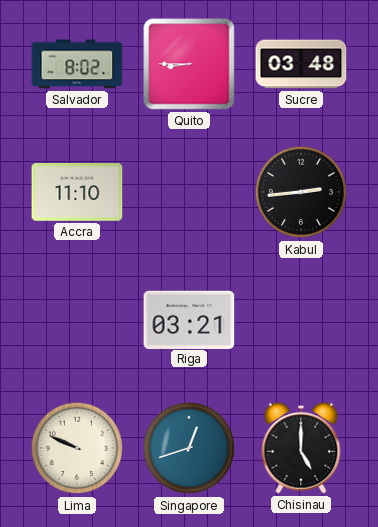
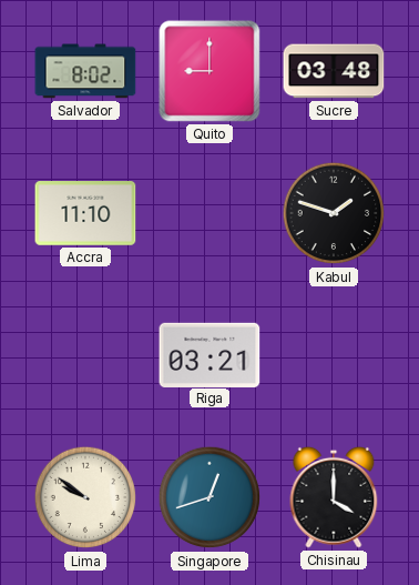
Quito: 8:45 -> 9:00
Kabul: 2:44 -> 1:48
Lima: 9:49 -> 9:51
Chisinau: 5:00 -> 4:00
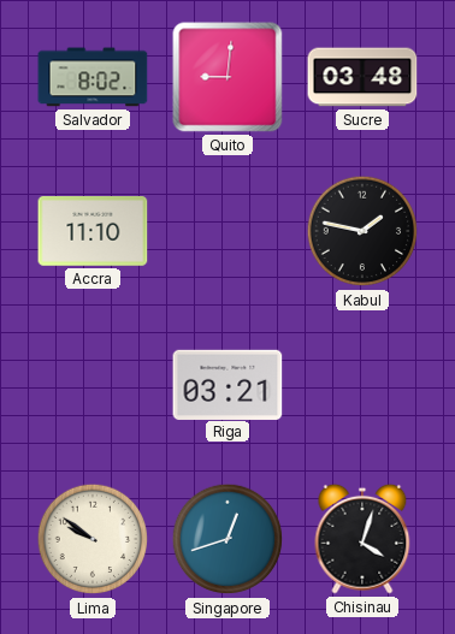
Quito: 9:00 -> 9:01
Kabul: 1:48 -> 1:47
Chisinau: 4:00 -> 4:03
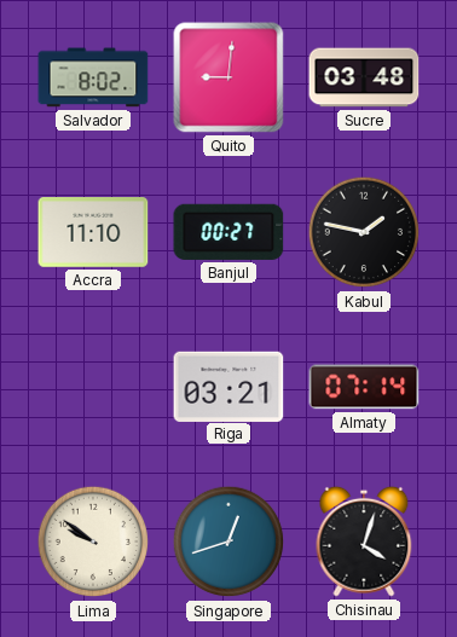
Banjul: none -> 00:27
Almaty: none -> 07:14
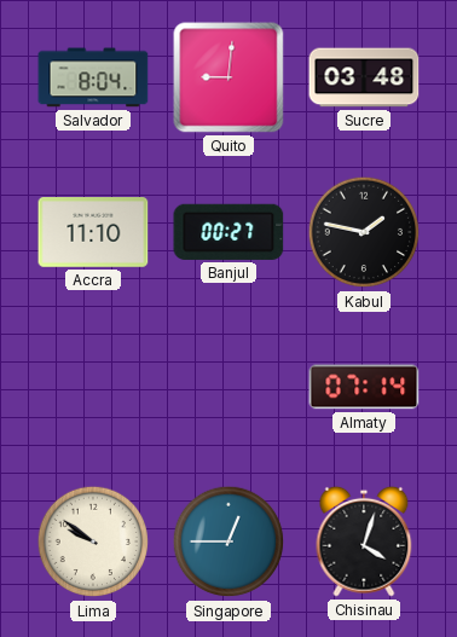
Salvador: 8:02 -> 8:04
Riga: 03:21 -> none
Singapore: 12:42 -> 12:45
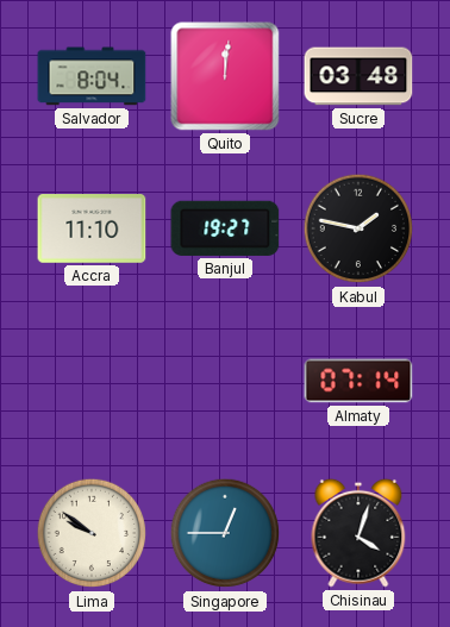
Quito: 9:01 -> 12:01
Banjul: 00:27 -> 19:27
